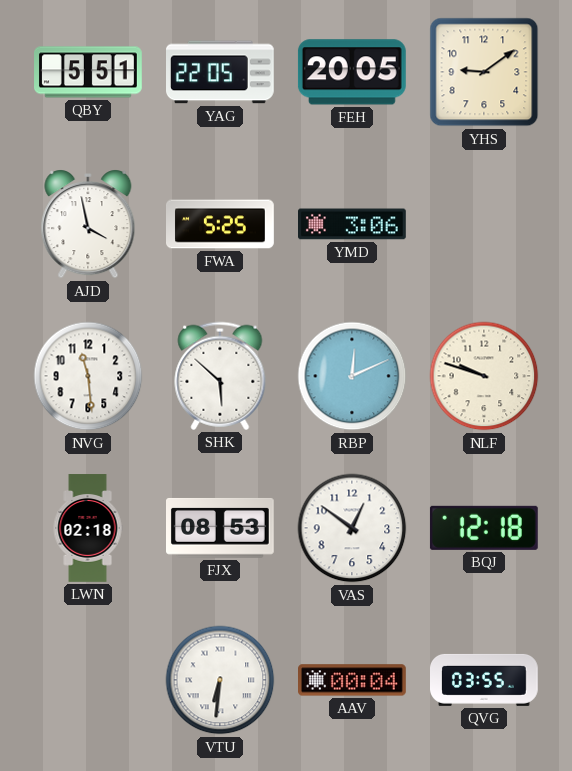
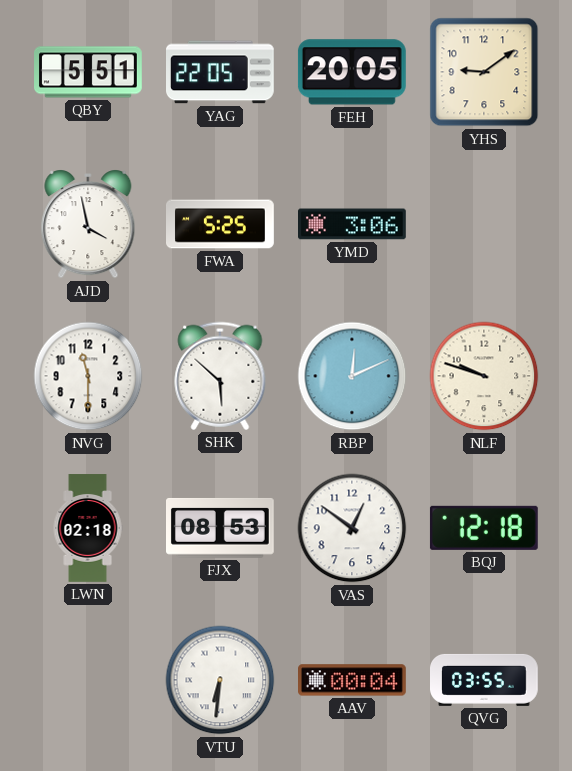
NVG: 11:29 -> 11:30
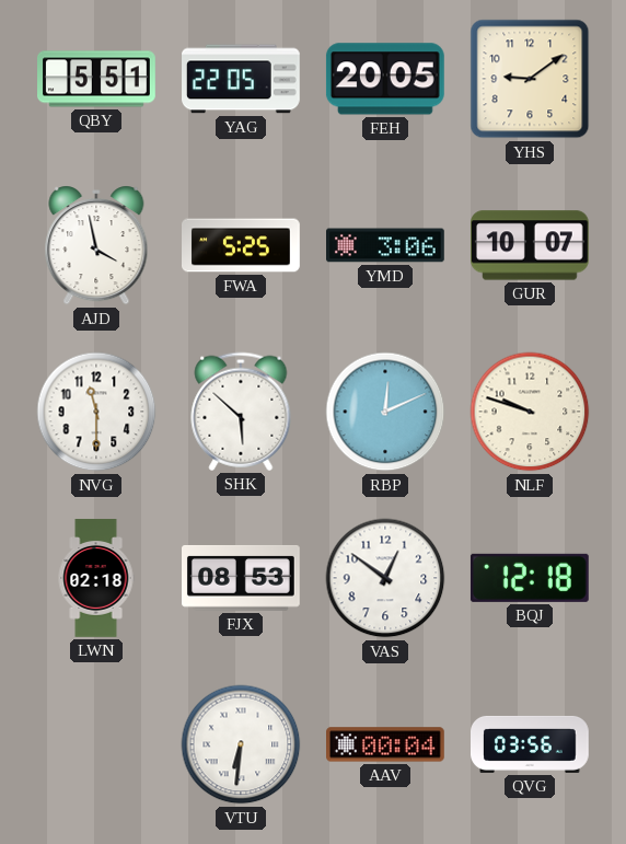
GUR: none -> 10:07
QVG: 03:55 -> 03:56
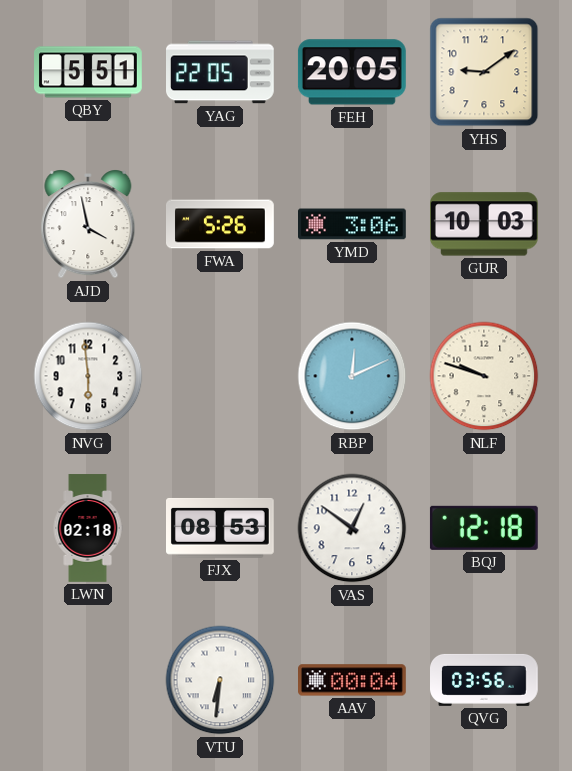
FWA: 5:25 -> 5:26
GUR: 10:07 -> 10:03
NVG: 11:30 -> 5:59
SHK: 5:52 -> none
